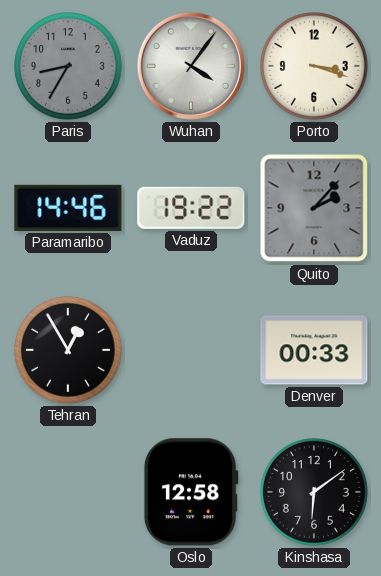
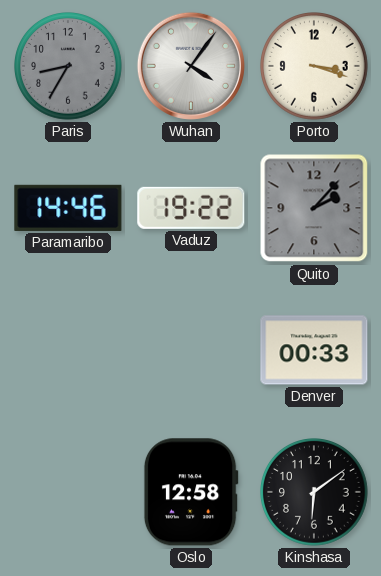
Tehran: 12:55 -> none
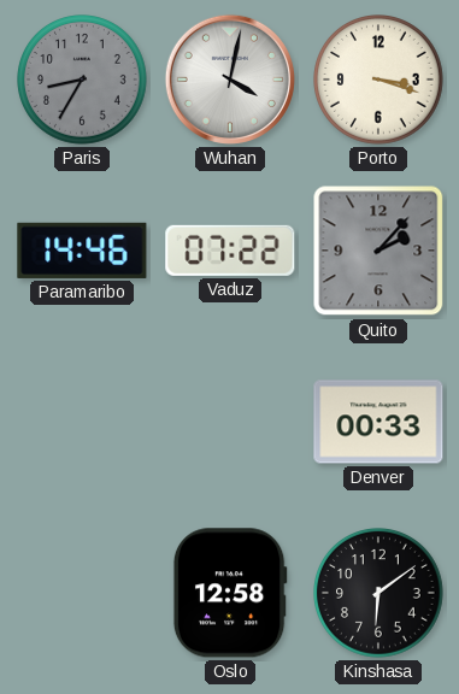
Wuhan: 4:06 -> 4:02
Vaduz: 19:22 -> 07:22
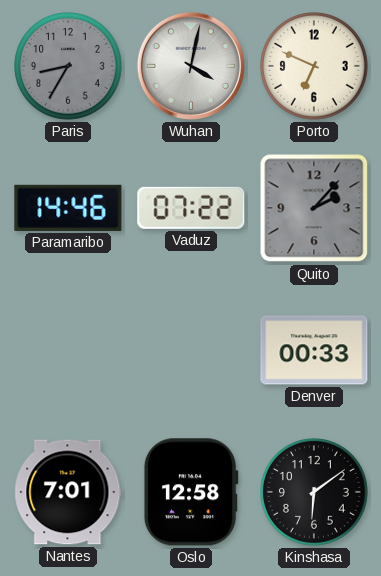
Porto: 3:18 -> 6:49
Nantes: none -> 7:01
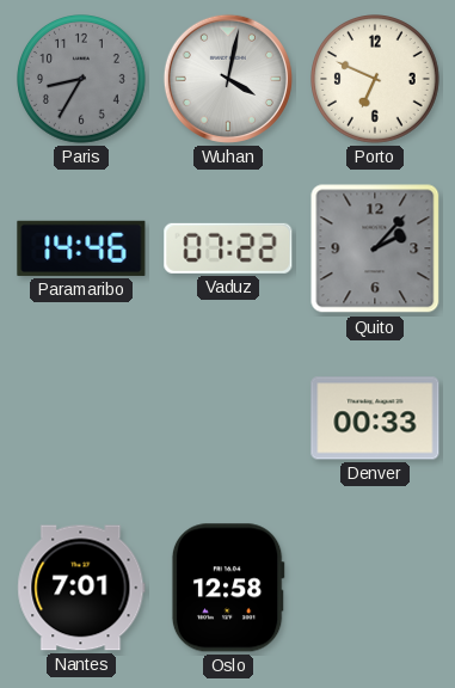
Kinshasa: 6:09 -> none
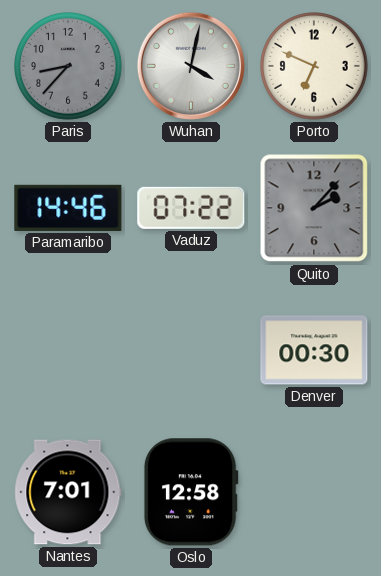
Paris: 8:35 -> 8:37
Denver: 00:33 -> 00:30
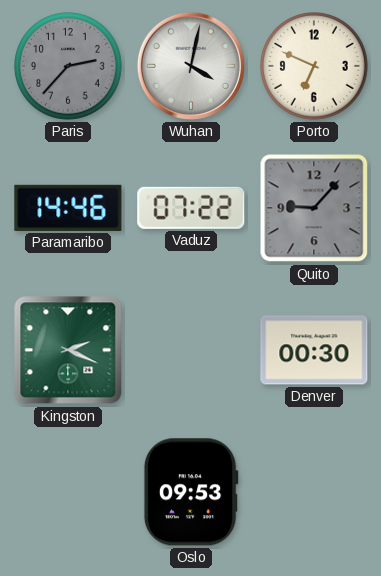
Paris: 8:37 -> 2:37
Quito: 2:07 -> 9:07
Kingston: none -> 2:19
Nantes: 7:01 -> none
Oslo: 12:58 -> 09:53
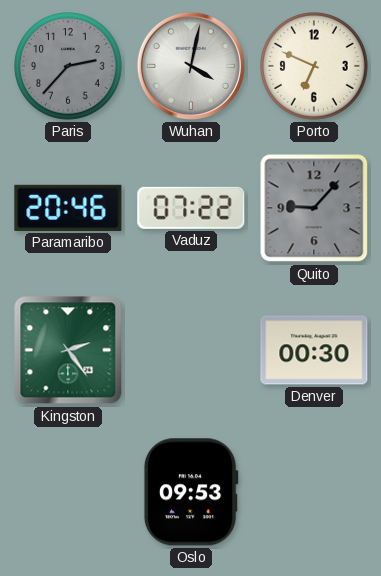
Paramaribo: 14:46 -> 20:46
Kingston: 2:19 -> 2:24
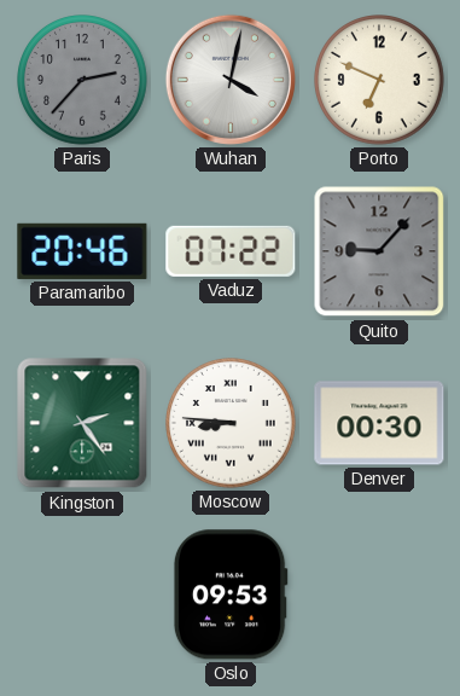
Moscow: none -> 8:46
